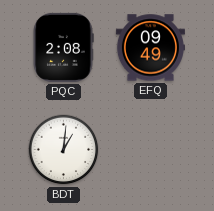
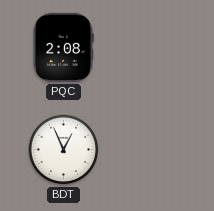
EFQ: 09:49 -> none
BDT: 1:01 -> 12:56
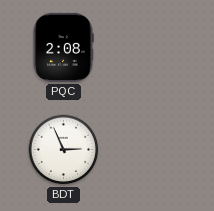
BDT: 12:56 -> 2:56
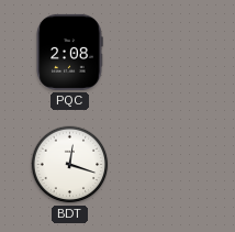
BDT: 2:56 -> 12:18
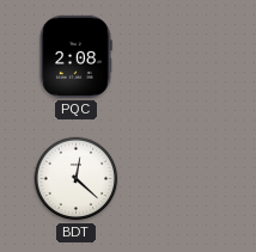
BDT: 12:18 -> 12:22
